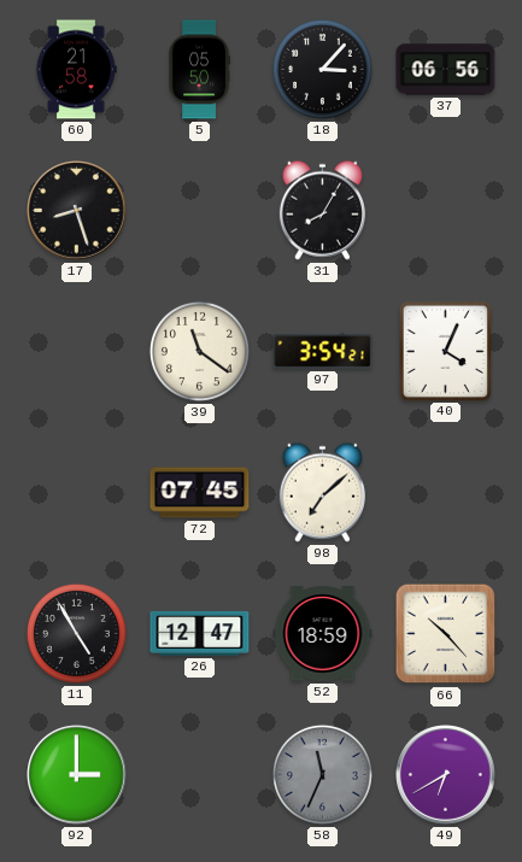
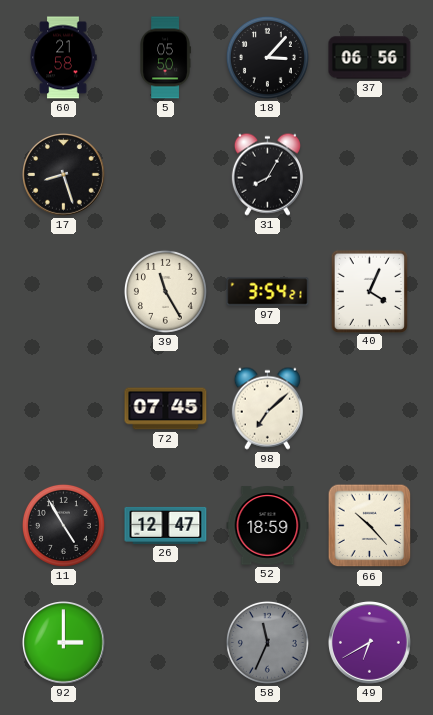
39: 11:21 -> 11:25
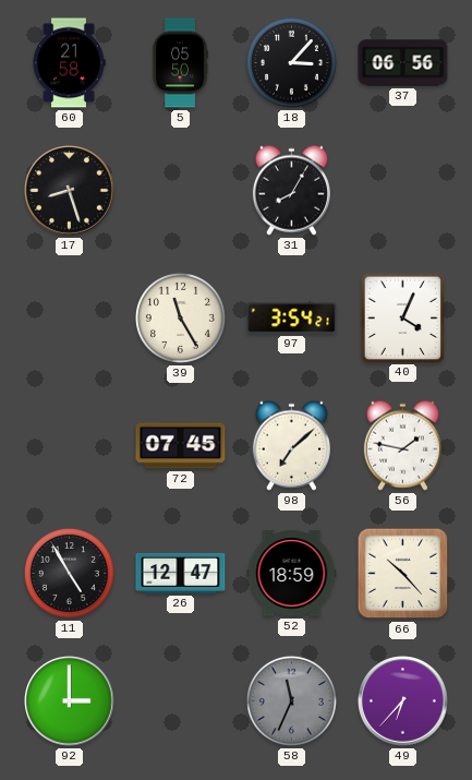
56: none -> 1:47
49: 6:40 -> 6:37
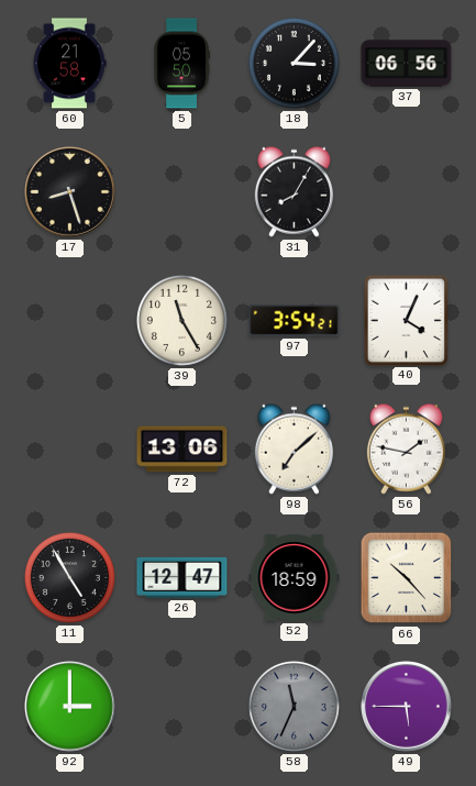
72: 07:45 -> 13:06
49: 6:37 -> 5:45
